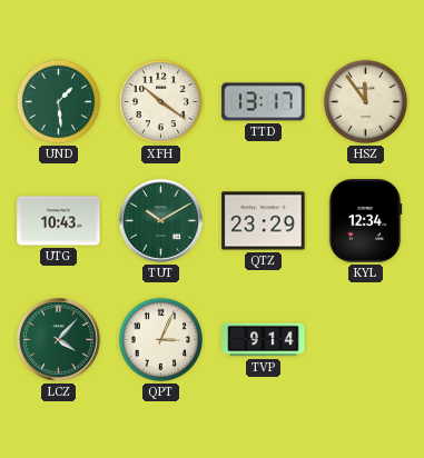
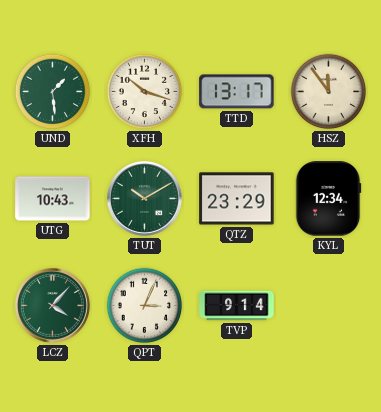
XFH: 10:21 -> 10:18
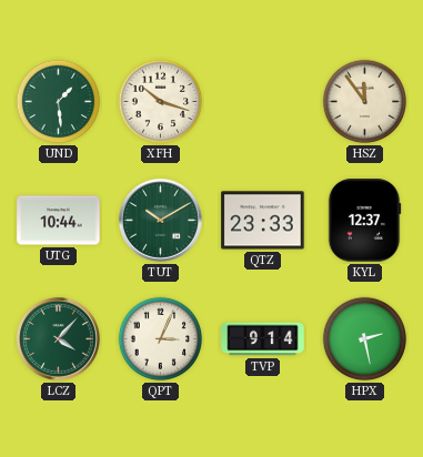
TTD: 13:17 -> none
UTG: 10:43 -> 10:44
QTZ: 23:29 -> 23:33
KYL: 12:34 -> 12:37
HPX: none -> 2:28
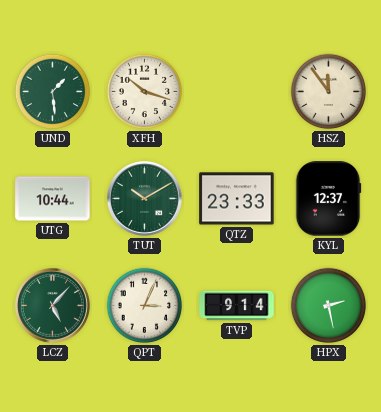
LCZ: 4:07 -> 5:07
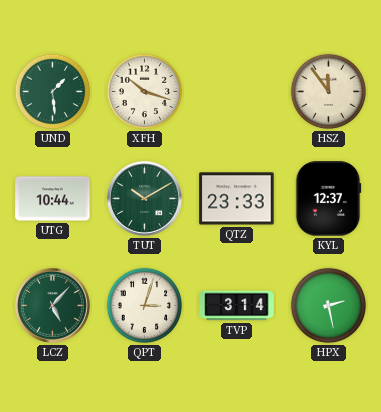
QPT: 3:04 -> 3:03
TVP: 9:14 -> 3:14
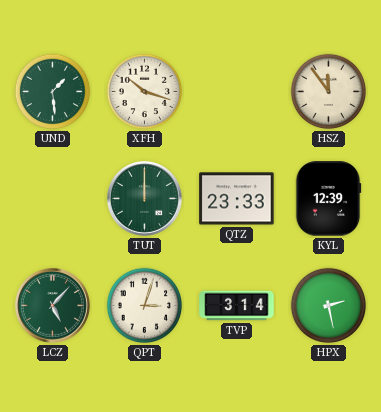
UTG: 10:44 -> none
TUT: 10:10 -> 12:00
KYL: 12:37 -> 12:39
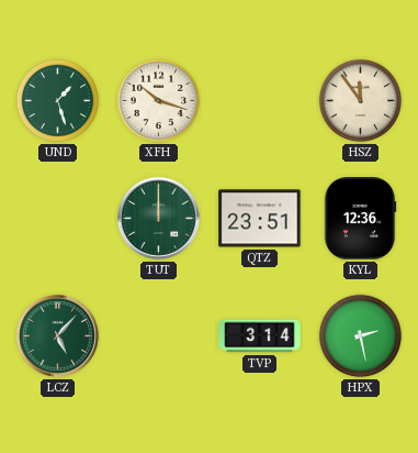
UND: 1:29 -> 1:27
QTZ: 23:33 -> 23:51
KYL: 12:39 -> 12:36
QPT: 3:03 -> none
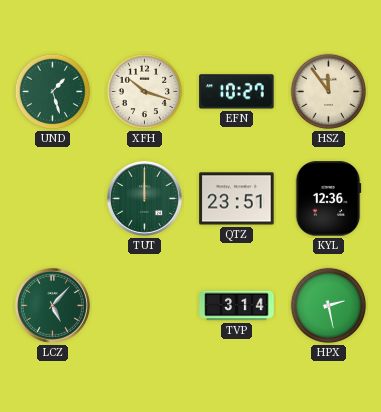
EFN: none -> 10:27
